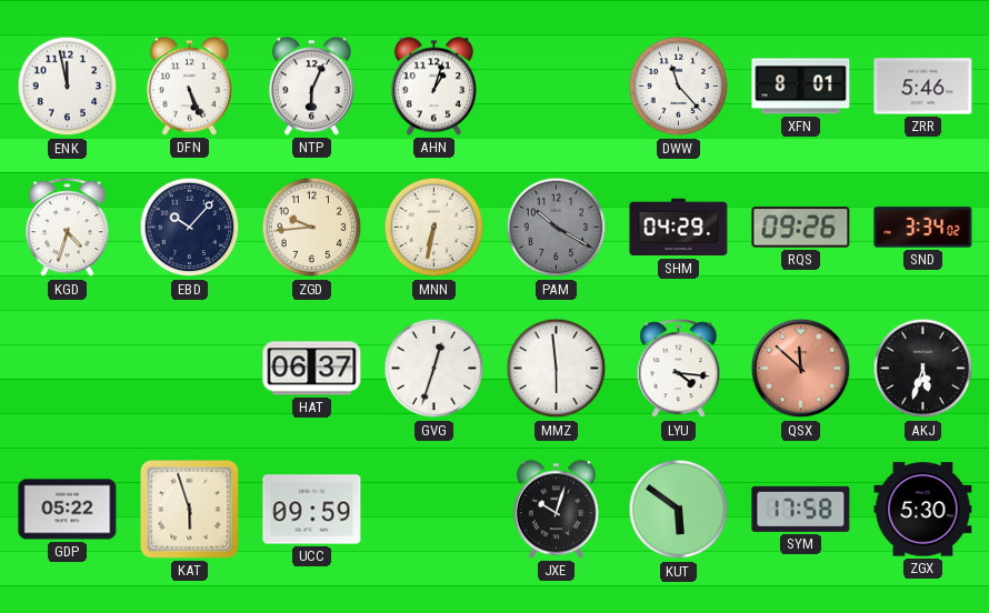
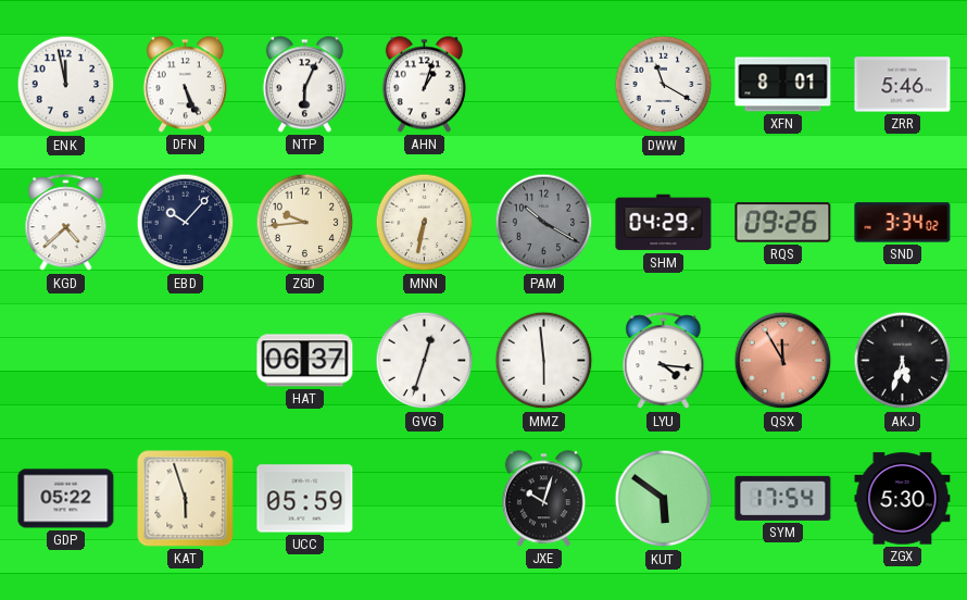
DWW: 11:23 -> 11:20
KGD: 4:33 -> 4:38
QSX: 11:52 -> 11:55
UCC: 09:59 -> 05:59
SYM: 17:58 -> 17:54
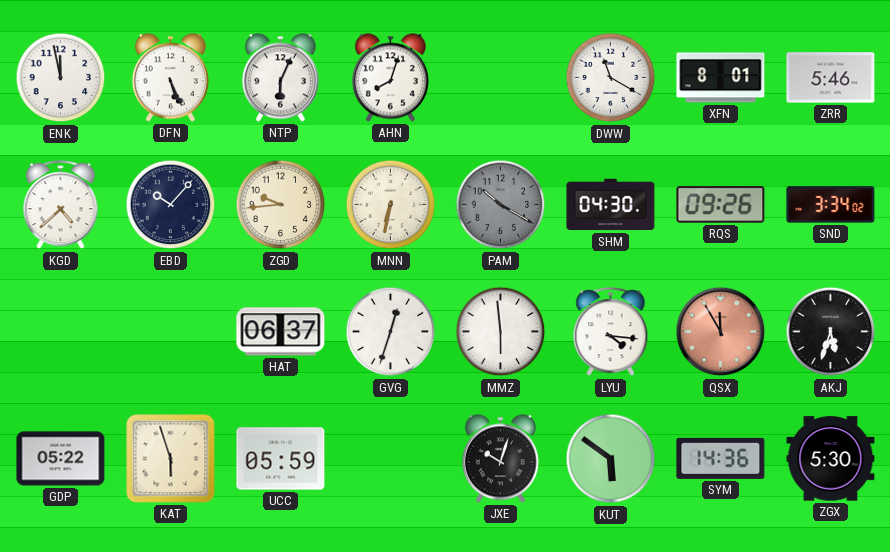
AHN: 1:03 -> 8:03
SHM: 04:29 -> 04:30
SYM: 17:54 -> 14:36
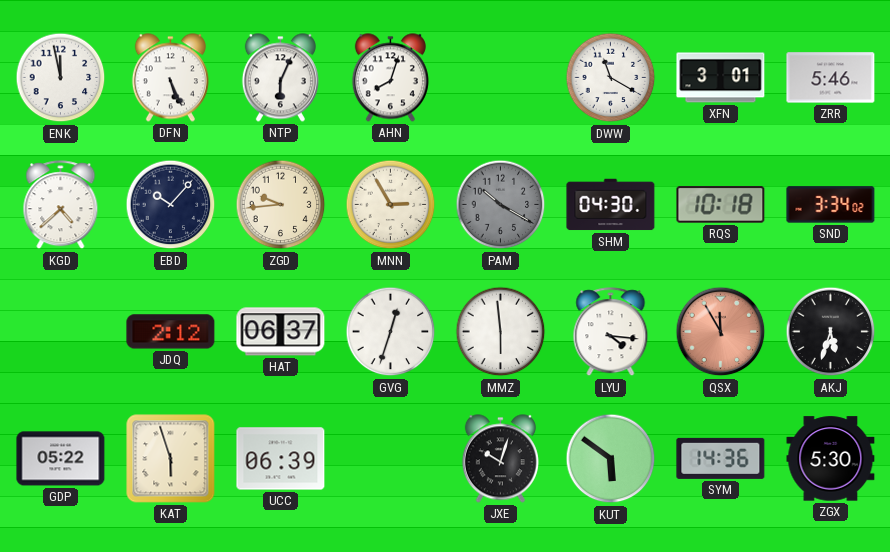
XFN: 8:01 -> 3:01
MNN: 6:32 -> 2:55
RQS: 09:26 -> 10:18
JDQ: none -> 2:12
UCC: 05:59 -> 06:39
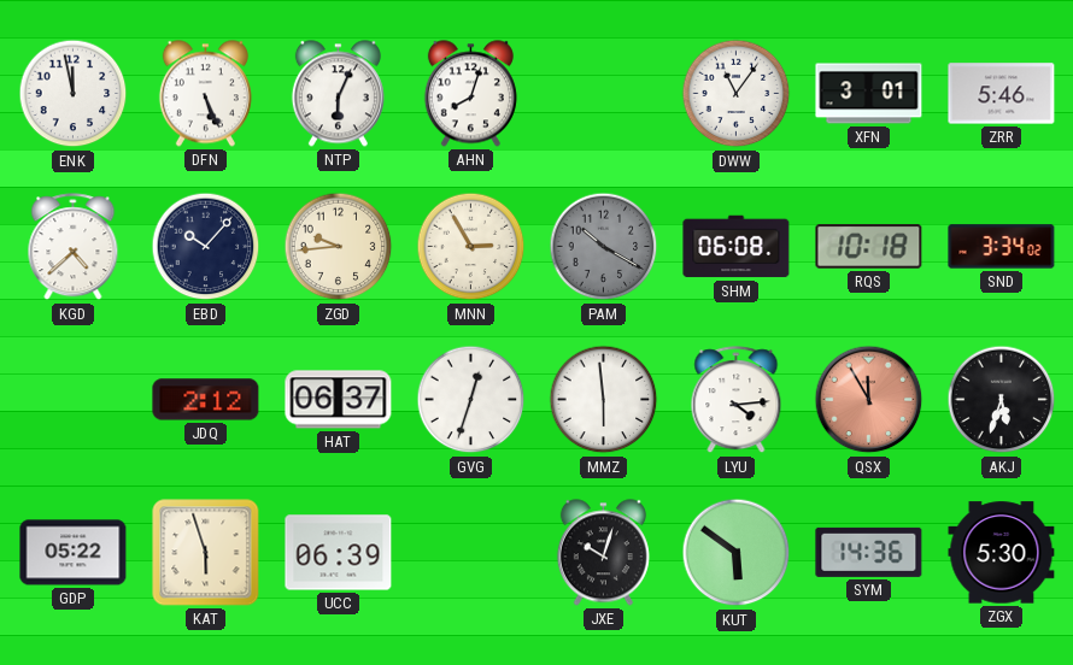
DWW: 11:20 -> 11:06
SHM: 04:30 -> 06:08
LYU: 4:16 -> 4:14
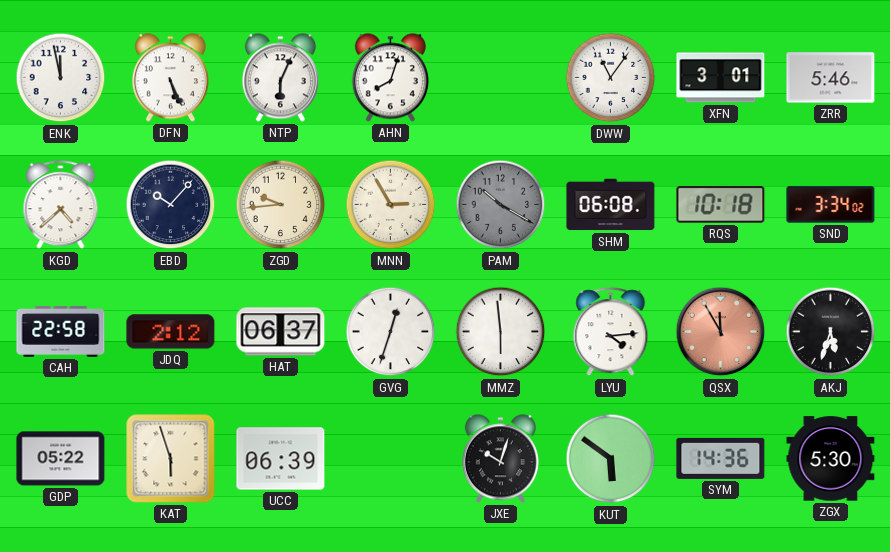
CAH: none -> 22:58
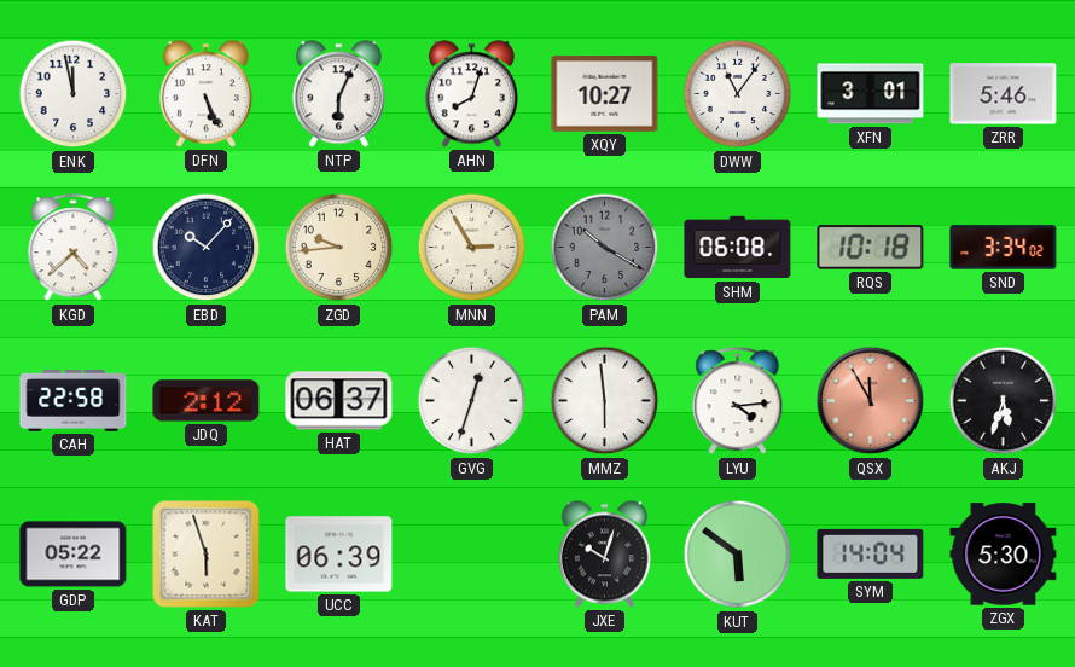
XQY: none -> 10:27
SYM: 14:36 -> 14:04
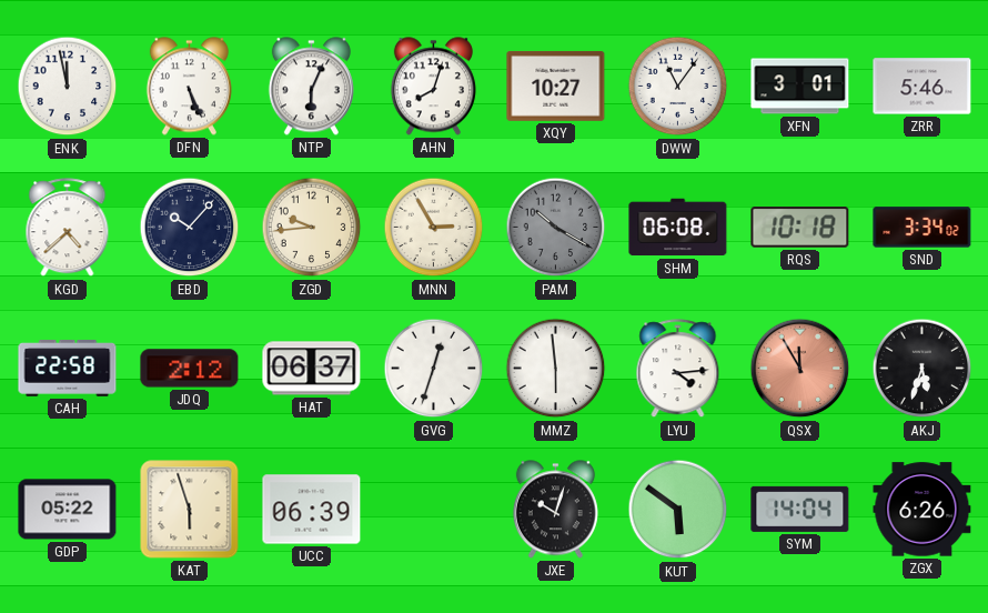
ZGX: 5:30 -> 6:26
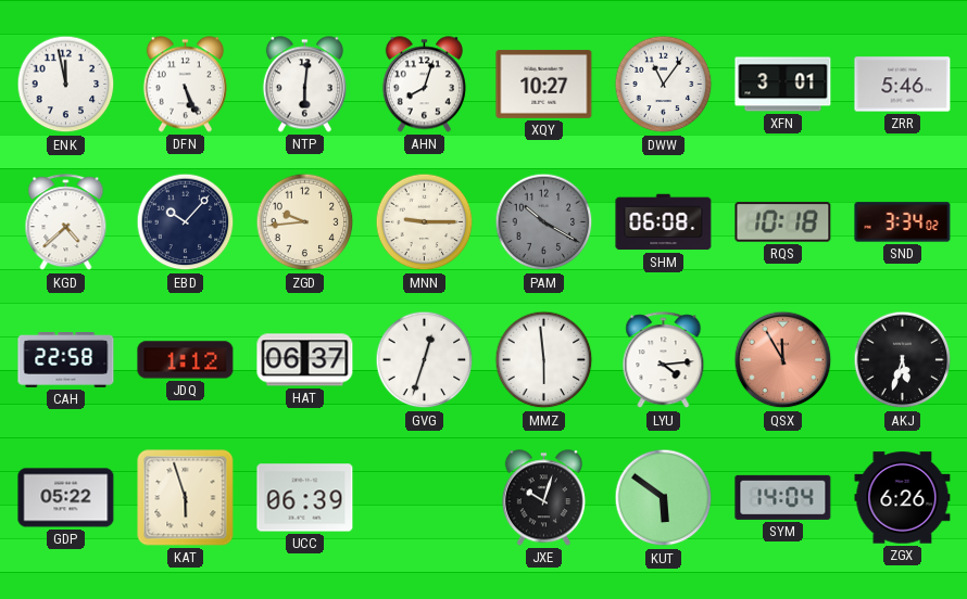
NTP: 6:04 -> 6:01
MNN: 2:55 -> 9:15
JDQ: 2:12 -> 1:12
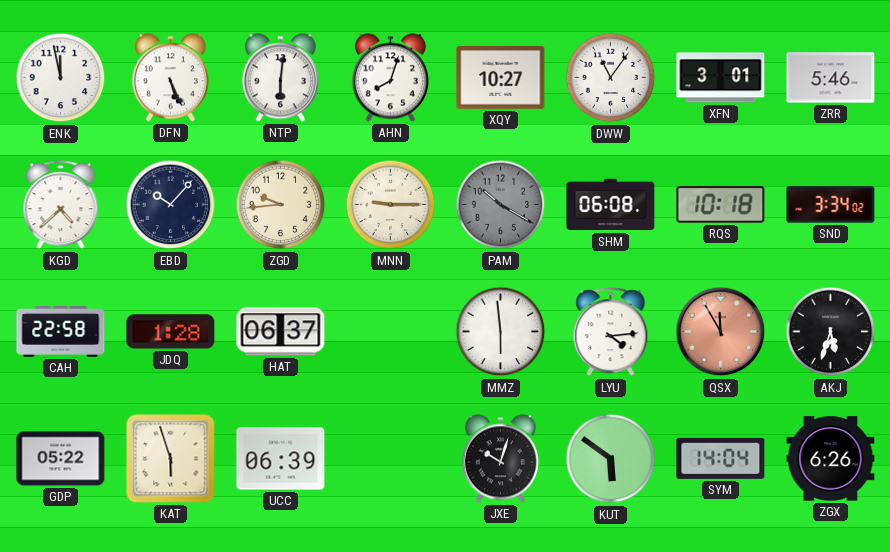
JDQ: 1:12 -> 1:28
GVG: 12:33 -> none
